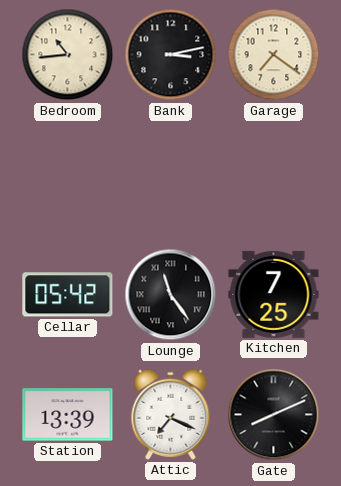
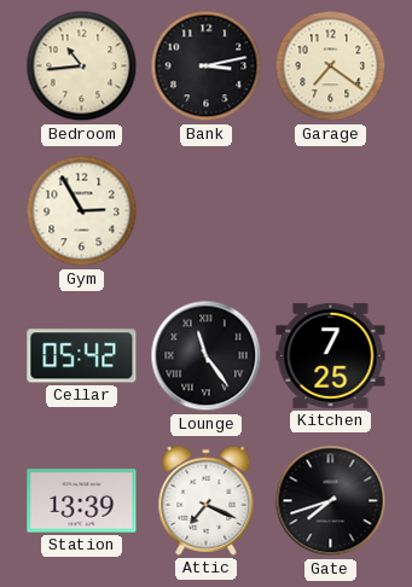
Gym: none -> 2:55
Gate: 8:11 -> 7:42
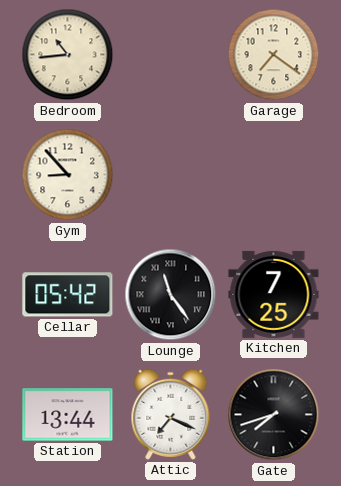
Bank: 3:13 -> none
Gym: 2:55 -> 8:53
Station: 13:39 -> 13:44
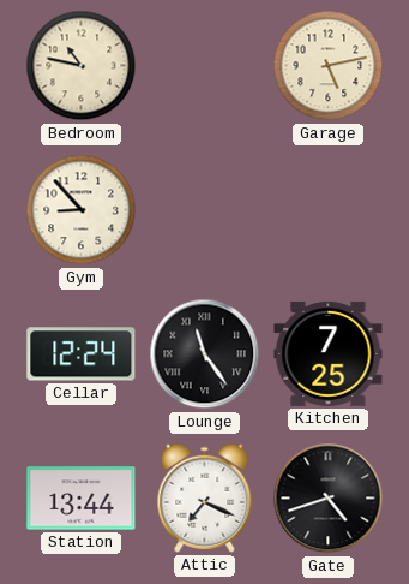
Bedroom: 10:44 -> 10:47
Garage: 7:21 -> 5:13
Cellar: 05:42 -> 12:24
Gate: 7:42 -> 4:42
